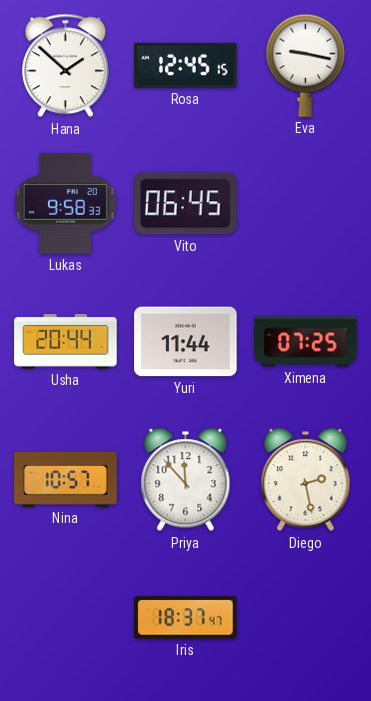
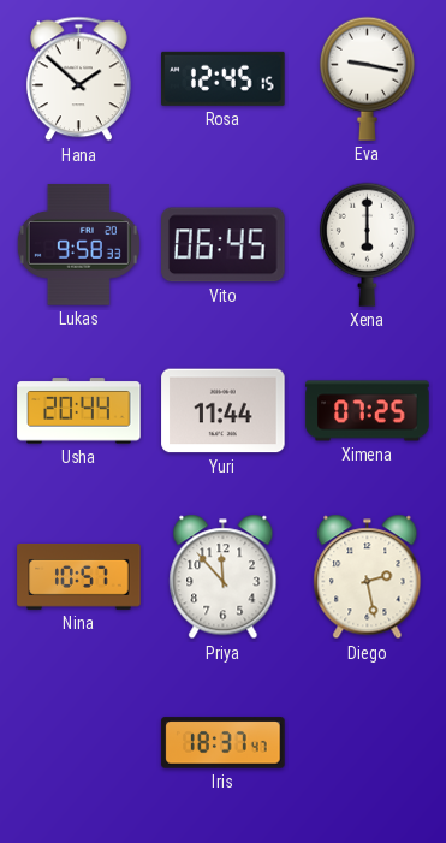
Xena: none -> 6:00
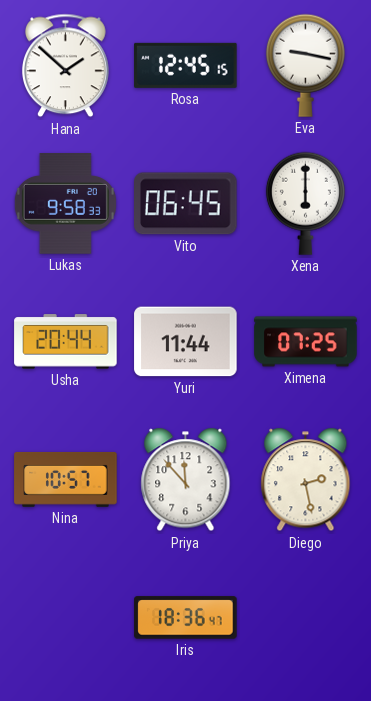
Iris: 18:37 -> 18:36
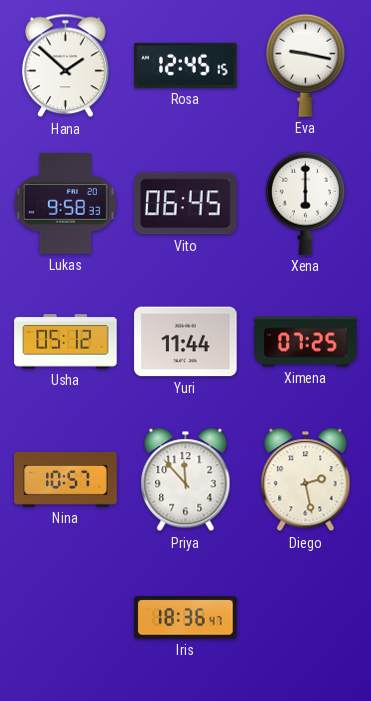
Usha: 20:44 -> 05:12
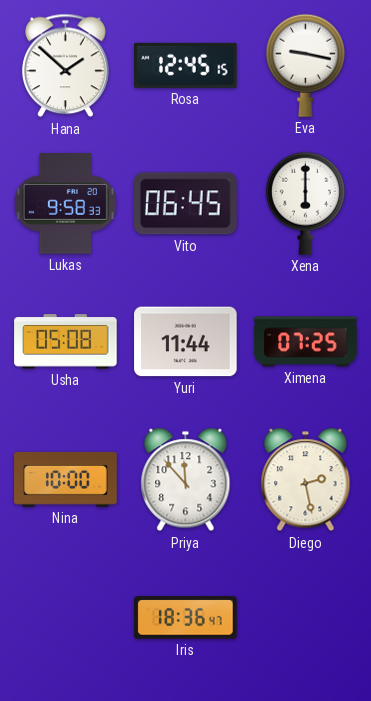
Usha: 05:12 -> 05:08
Nina: 10:57 -> 10:00
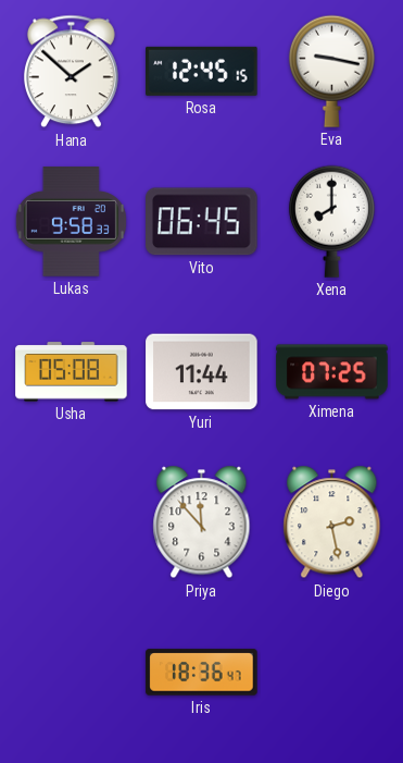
Xena: 6:00 -> 8:00
Nina: 10:00 -> none
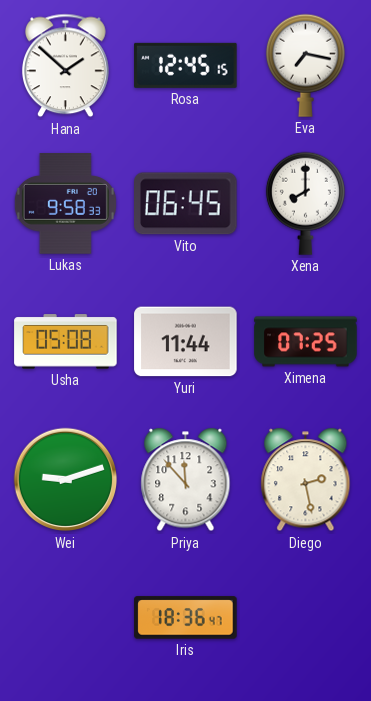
Eva: 9:17 -> 7:17
Wei: none -> 9:12
